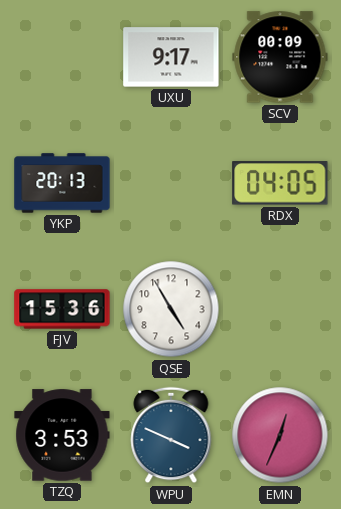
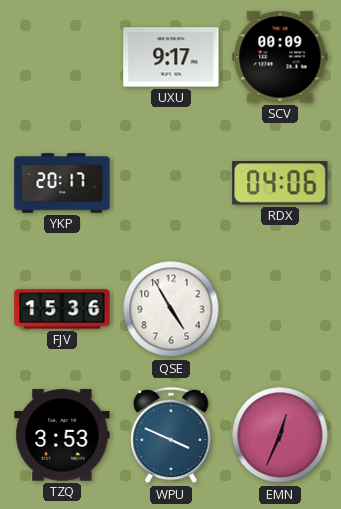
YKP: 20:13 -> 20:17
RDX: 04:05 -> 04:06
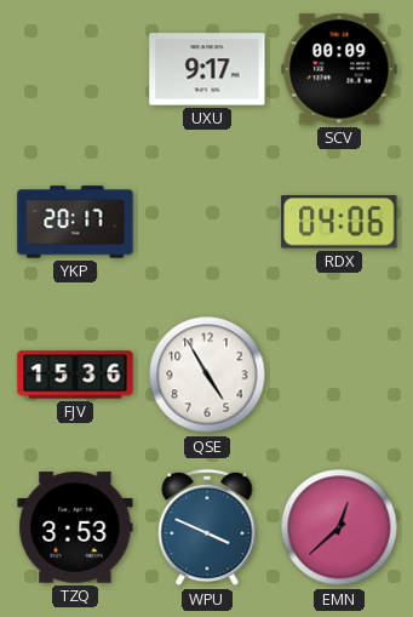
EMN: 12:34 -> 12:38
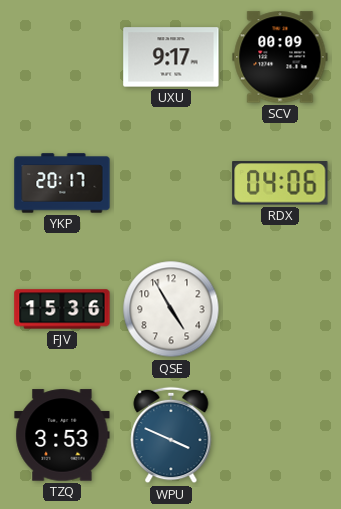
EMN: 12:38 -> none
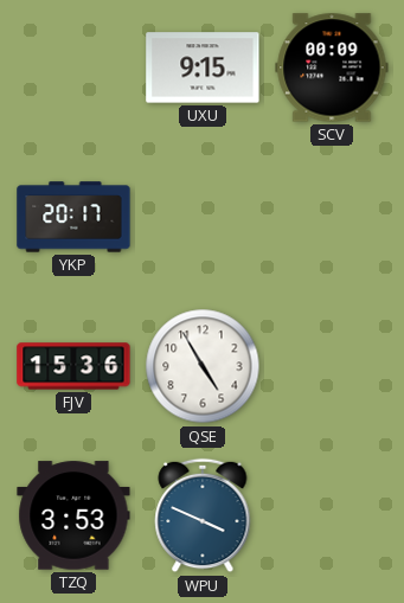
UXU: 9:17 -> 9:15
RDX: 04:06 -> none
